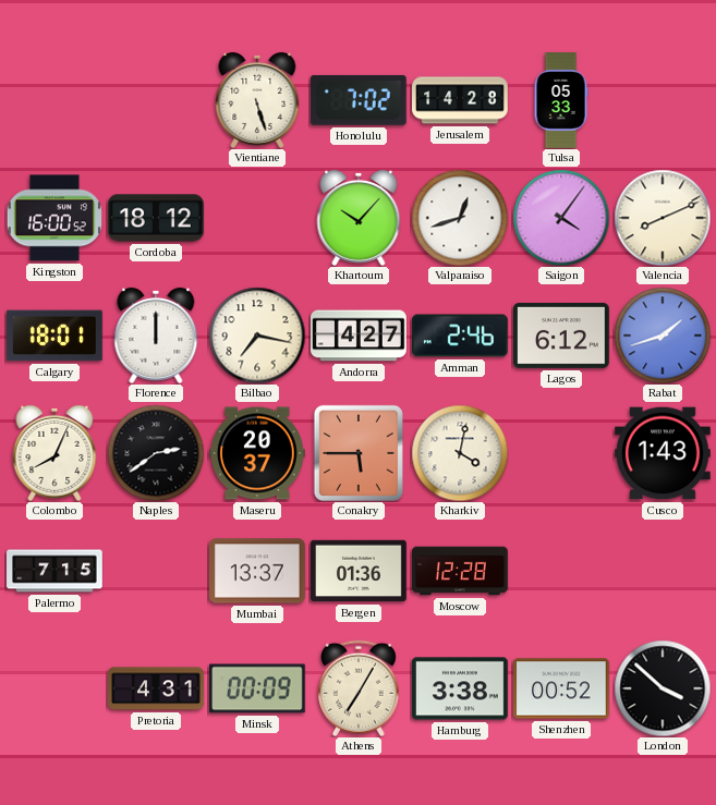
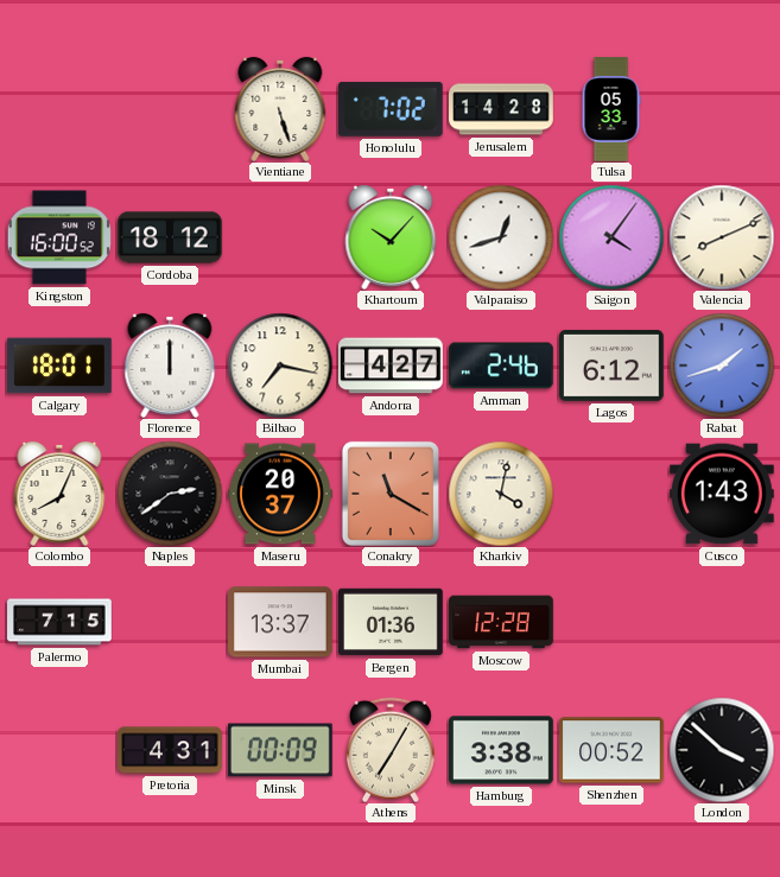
Conakry: 5:45 -> 11:20
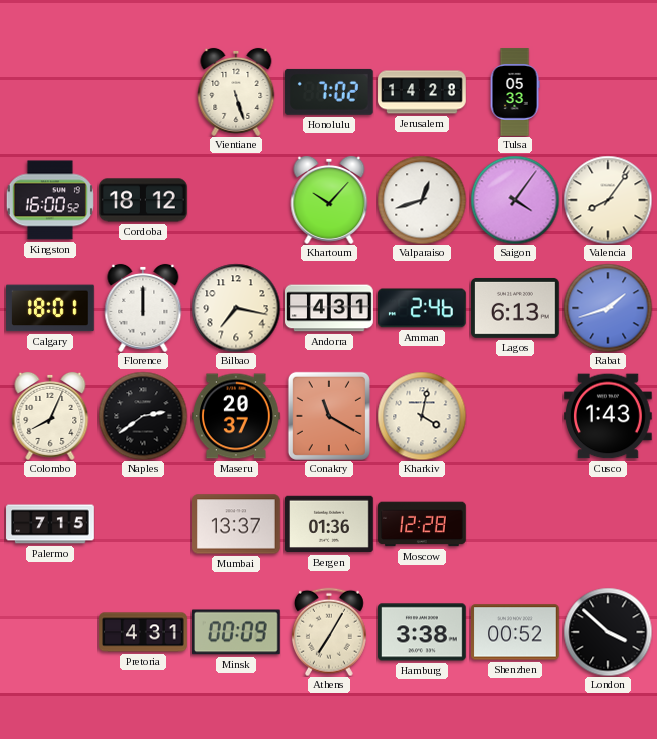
Valencia: 8:11 -> 8:06
Andorra: 4:27 -> 4:31
Lagos: 6:12 -> 6:13
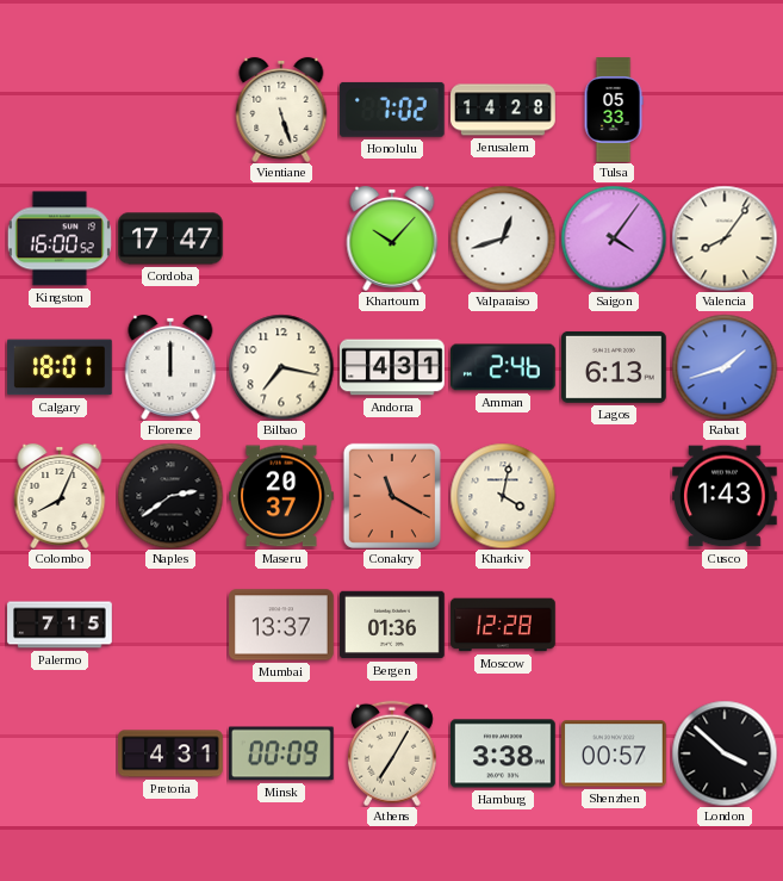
Cordoba: 18:12 -> 17:47
Shenzhen: 00:52 -> 00:57
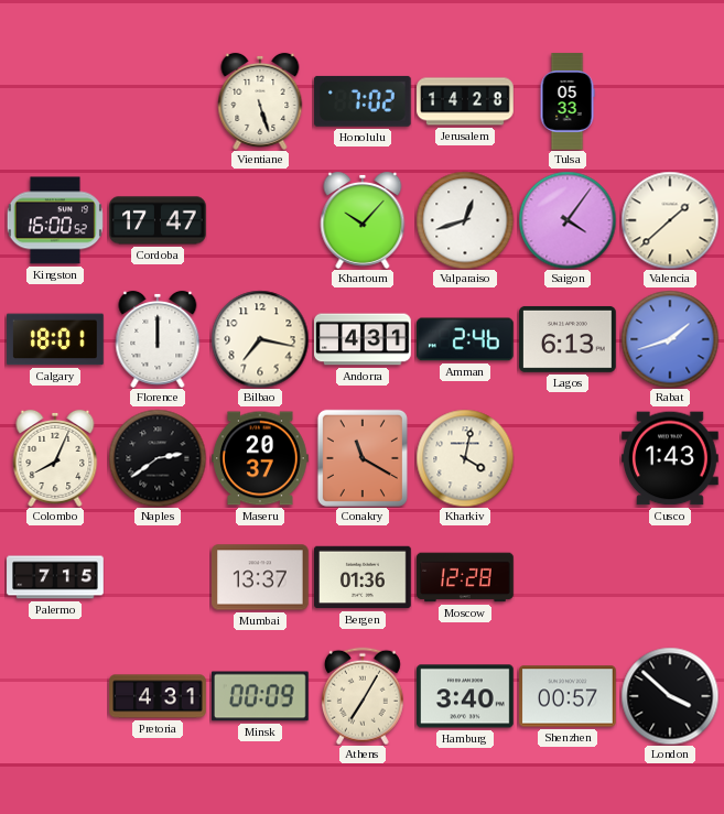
Valencia: 8:06 -> 1:38
Hamburg: 3:38 -> 3:40
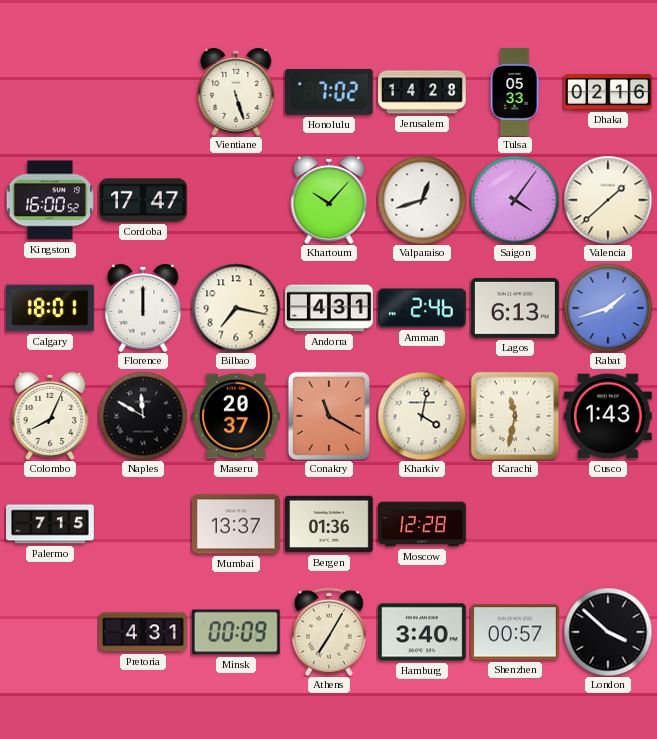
Dhaka: none -> 02:16
Naples: 2:39 -> 11:50
Karachi: none -> 11:32
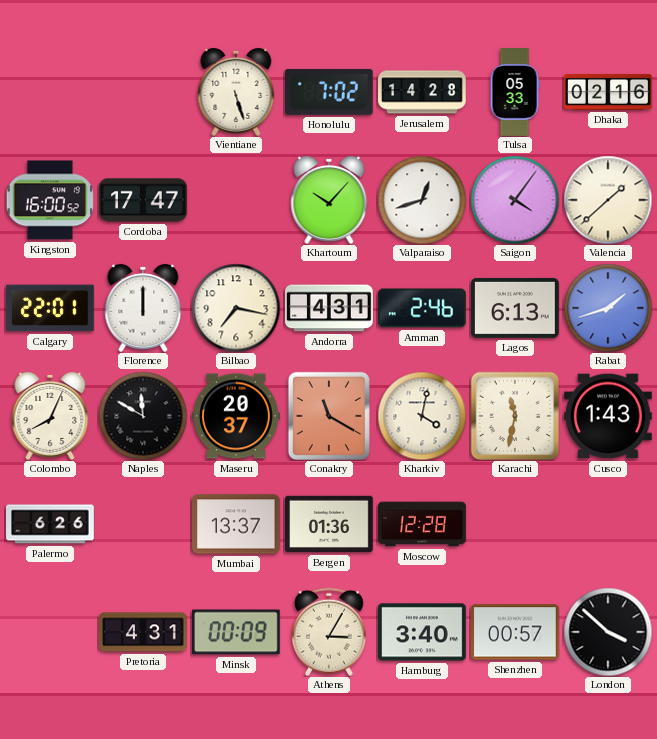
Calgary: 18:01 -> 22:01
Palermo: 7:15 -> 6:26
Athens: 7:05 -> 3:05
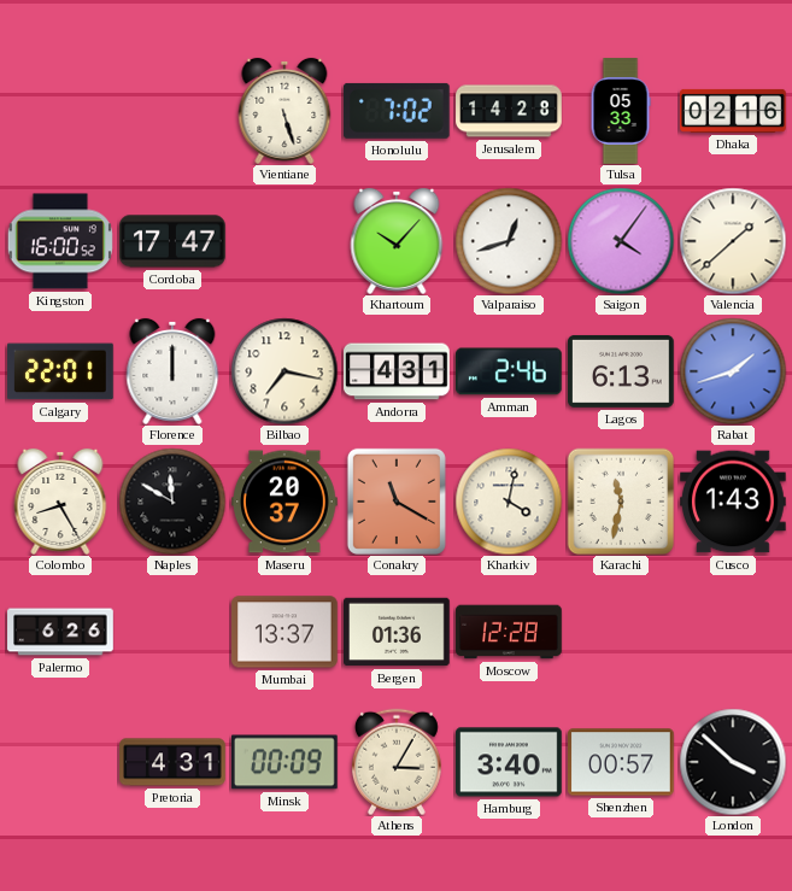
Colombo: 8:04 -> 8:25
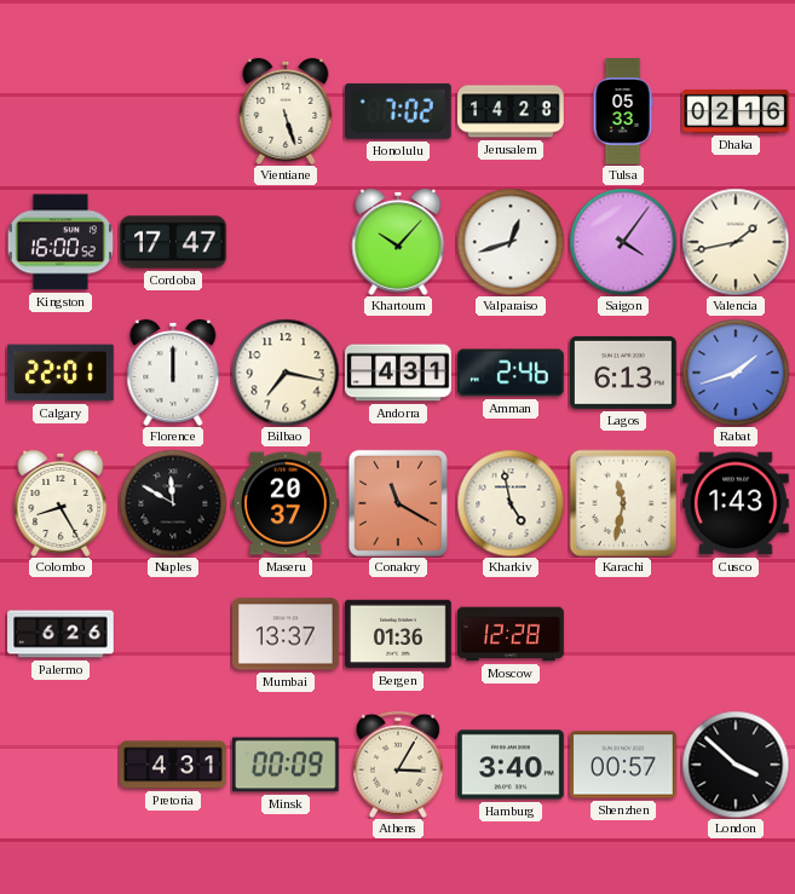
Valencia: 1:38 -> 1:43
Kharkiv: 4:02 -> 4:58
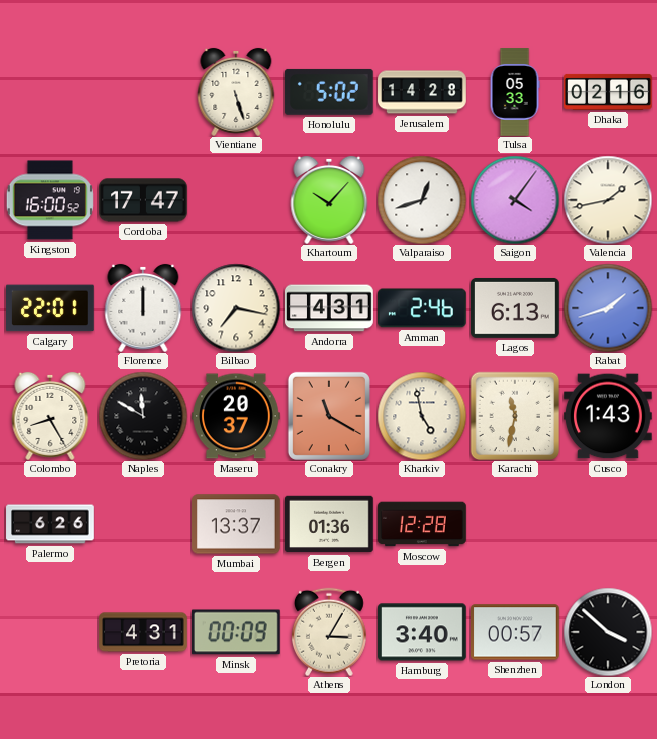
Honolulu: 7:02 -> 5:02
